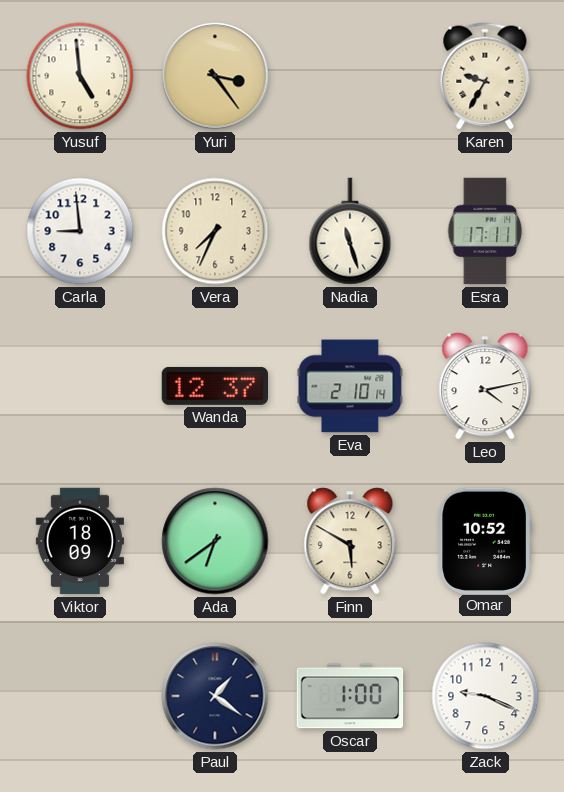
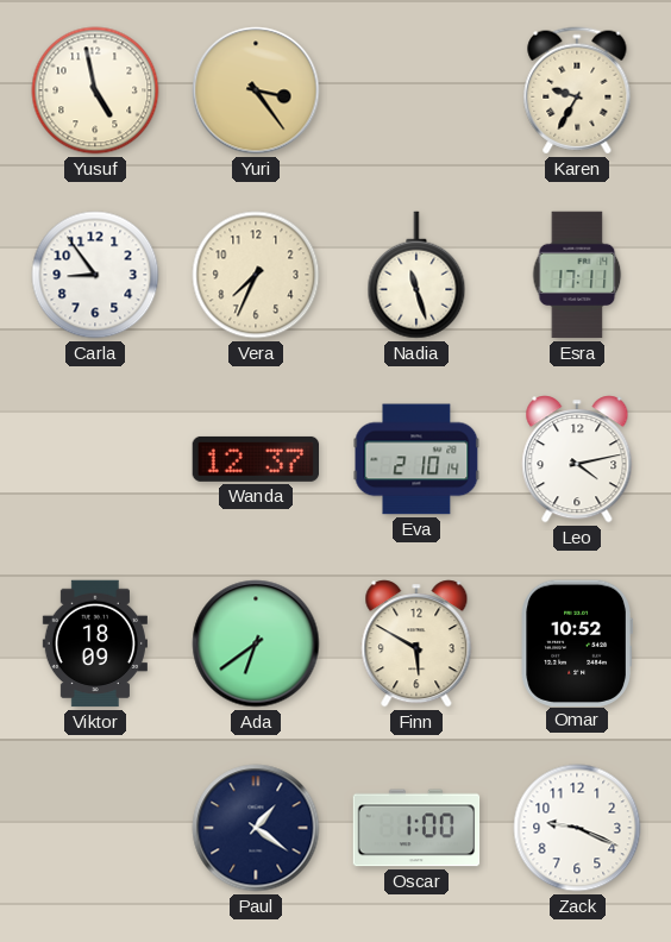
Yusuf: 4:59 -> 4:58
Carla: 8:59 -> 8:54
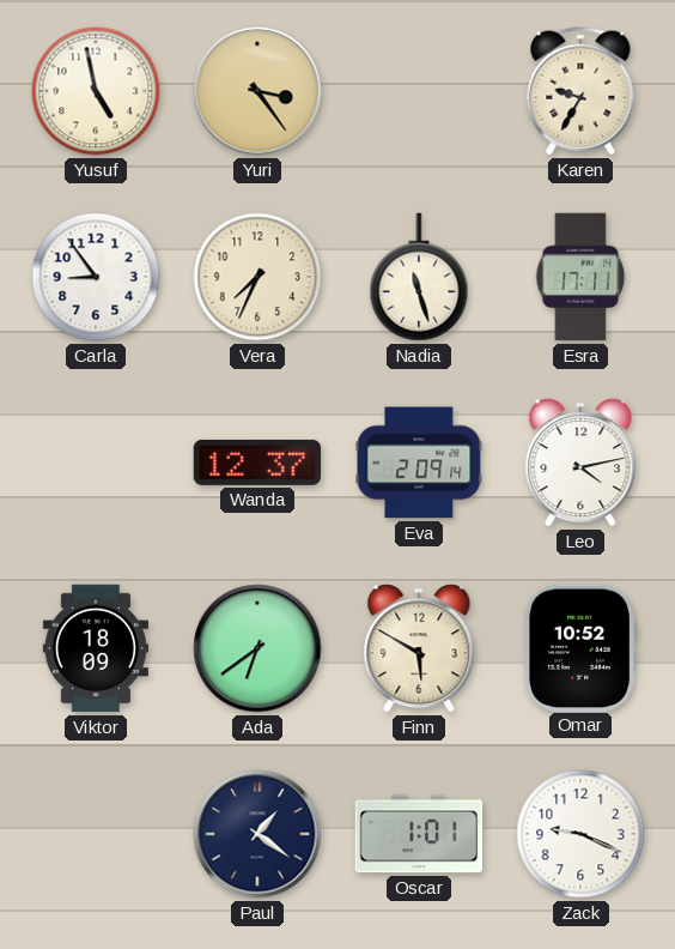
Eva: 2:10 -> 2:09
Oscar: 1:00 -> 1:01
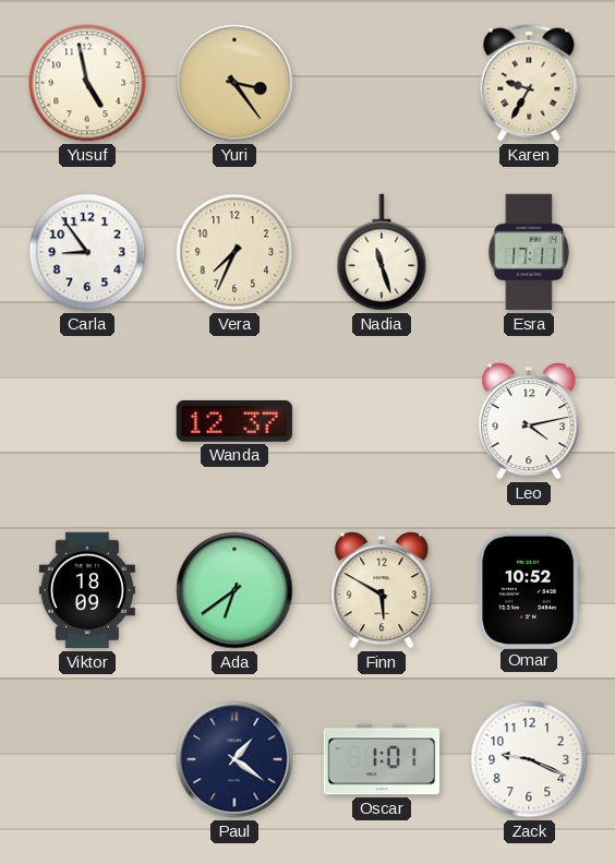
Eva: 2:09 -> none
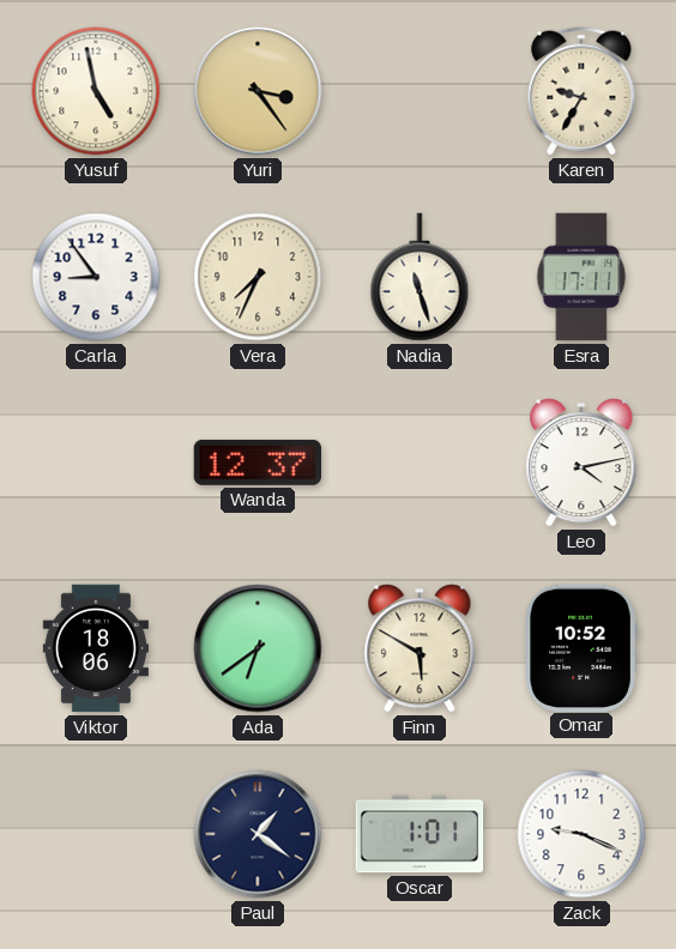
Viktor: 18:09 -> 18:06
